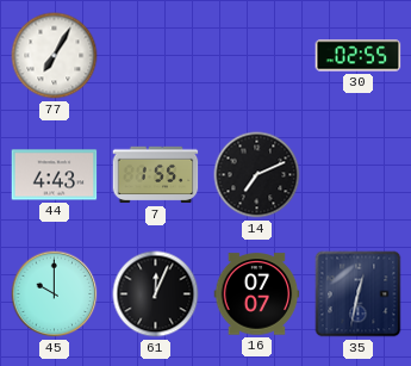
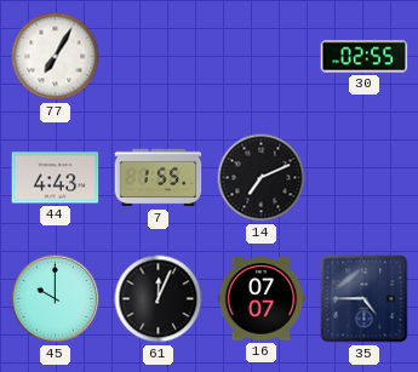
35: 12:32 -> 4:45
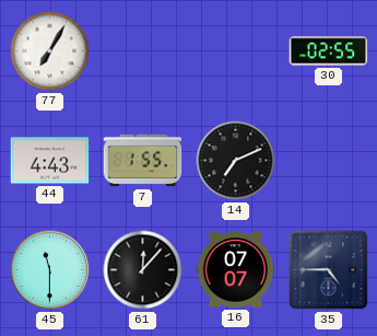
45: 10:00 -> 11:30
61: 12:04 -> 12:07
